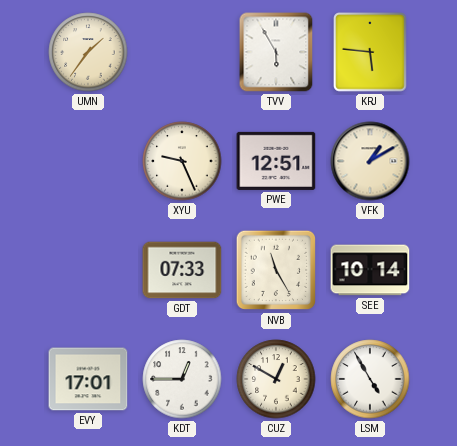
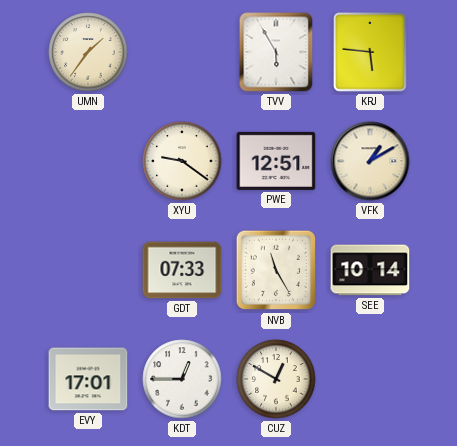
XYU: 9:26 -> 9:21
LSM: 4:55 -> none
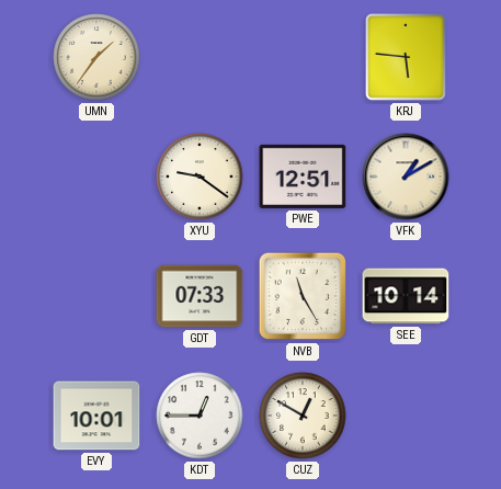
TVV: 5:55 -> none
EVY: 17:01 -> 10:01
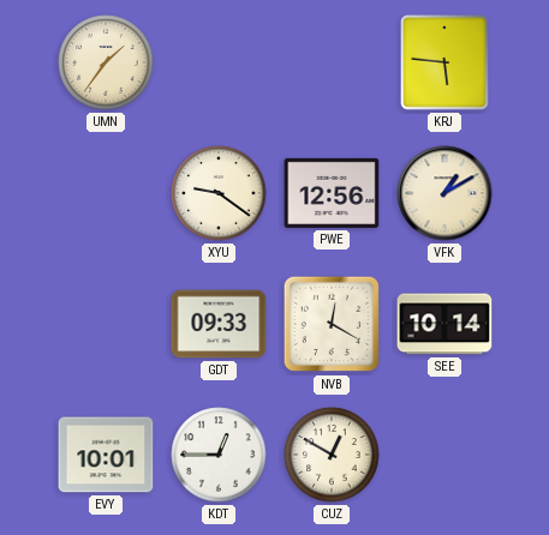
PWE: 12:51 -> 12:56
GDT: 07:33 -> 09:33
NVB: 11:25 -> 12:20
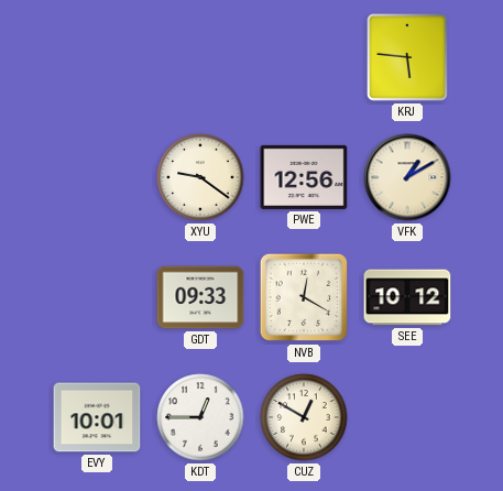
UMN: 1:36 -> none
SEE: 10:14 -> 10:12
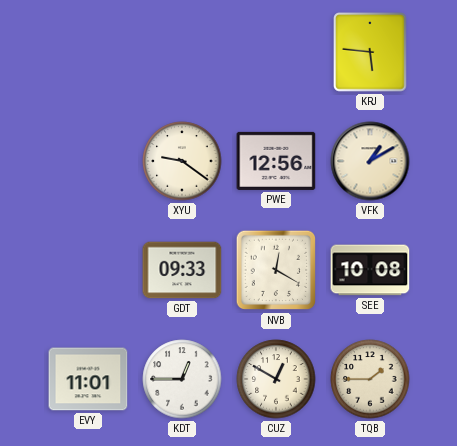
SEE: 10:12 -> 10:08
EVY: 10:01 -> 11:01
TQB: none -> 1:45
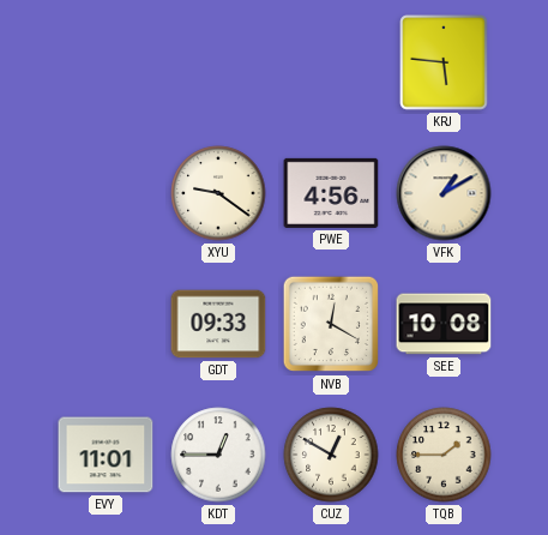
PWE: 12:56 -> 4:56
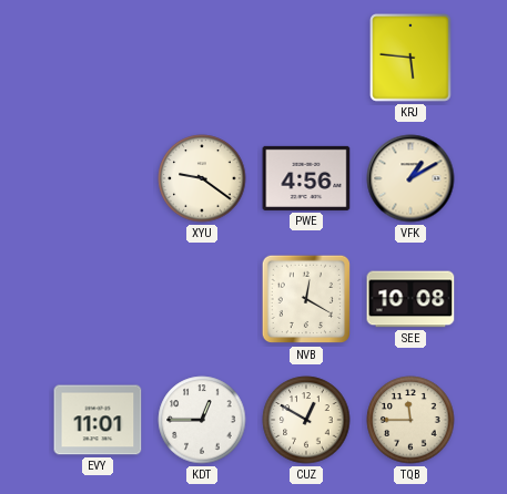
GDT: 09:33 -> none
TQB: 1:45 -> 11:45
